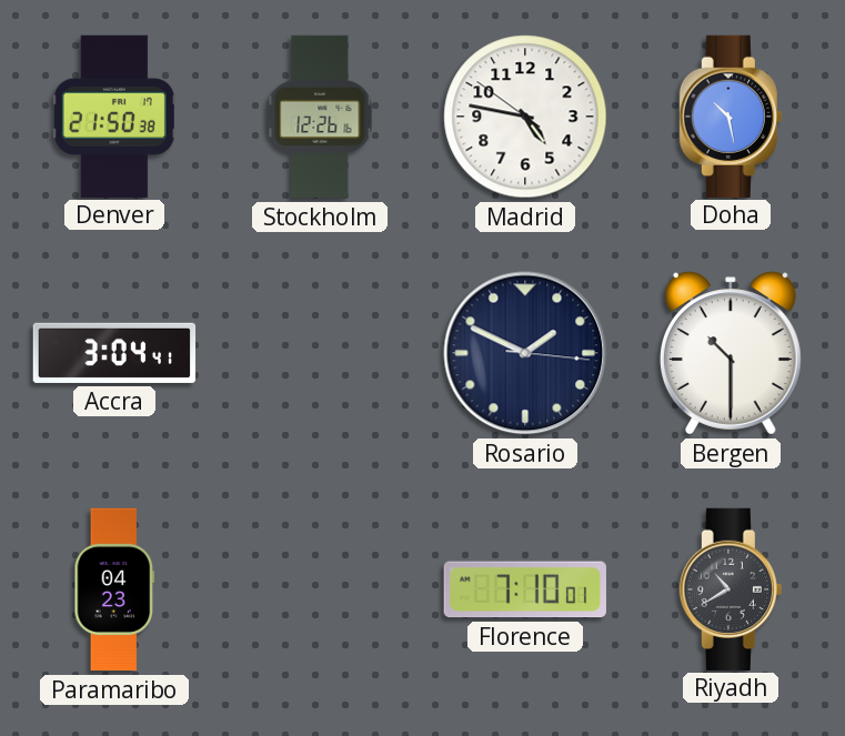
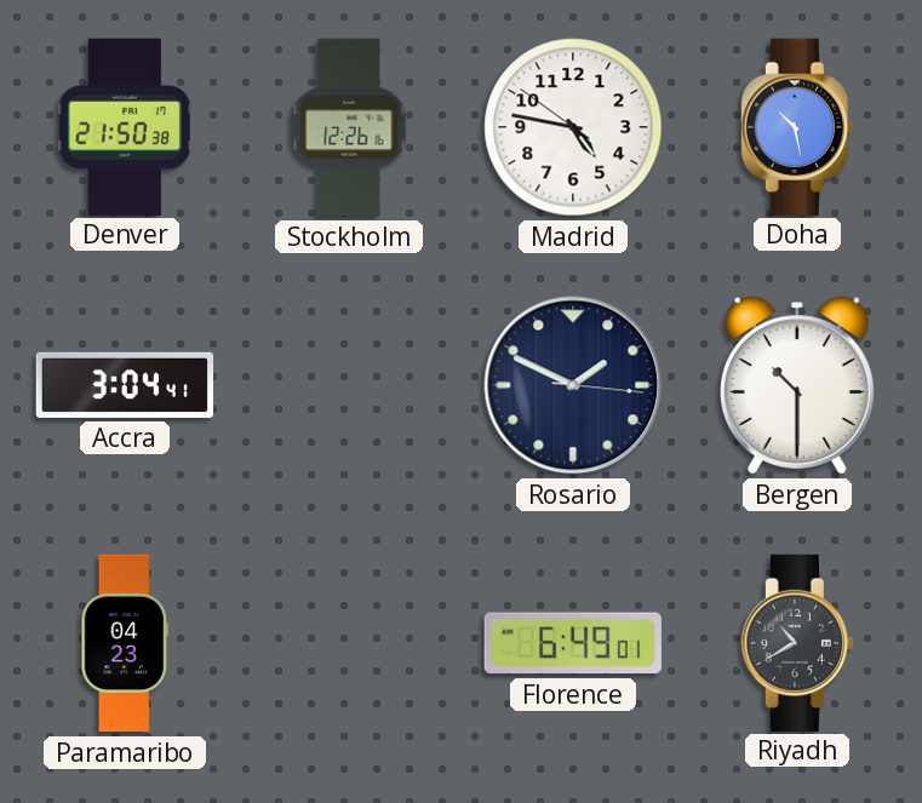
Florence: 7:10 -> 6:49
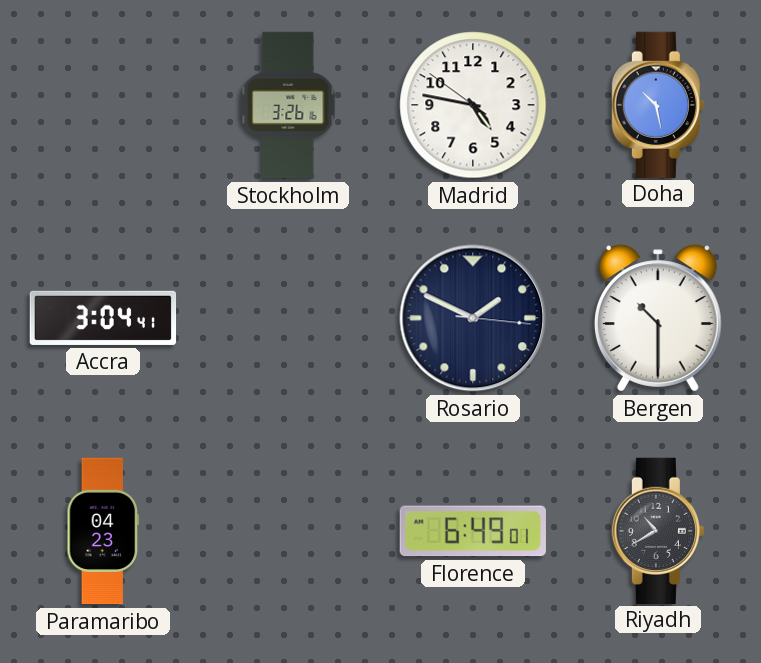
Denver: 21:50 -> none
Stockholm: 12:26 -> 3:26
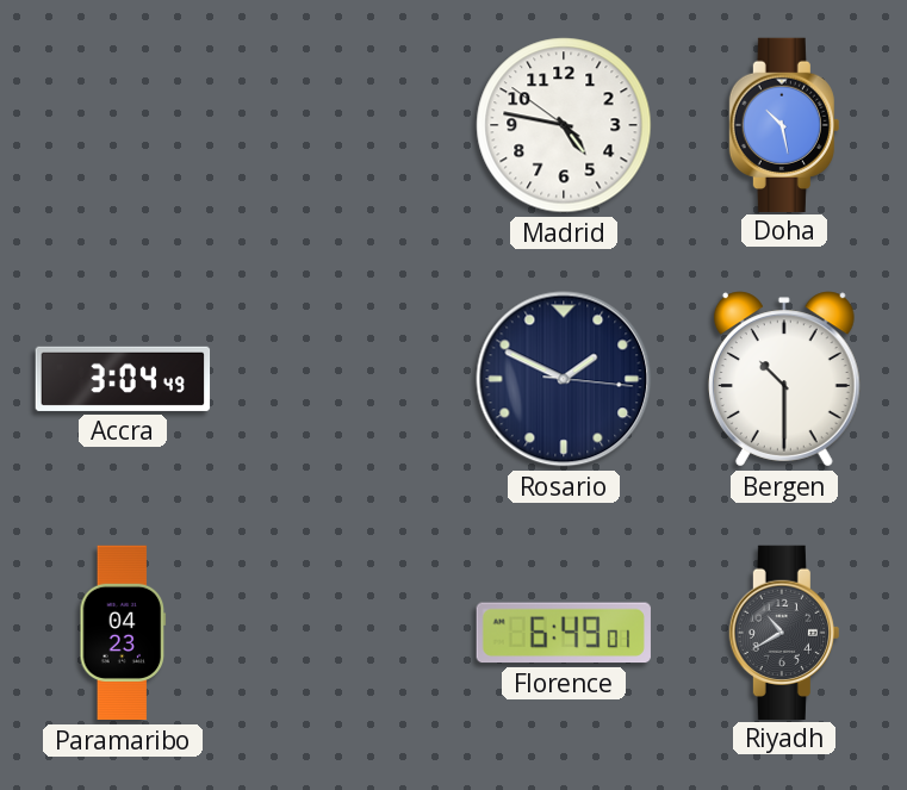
Stockholm: 3:26 -> none
Accra: 3:04:41 -> 3:04:49
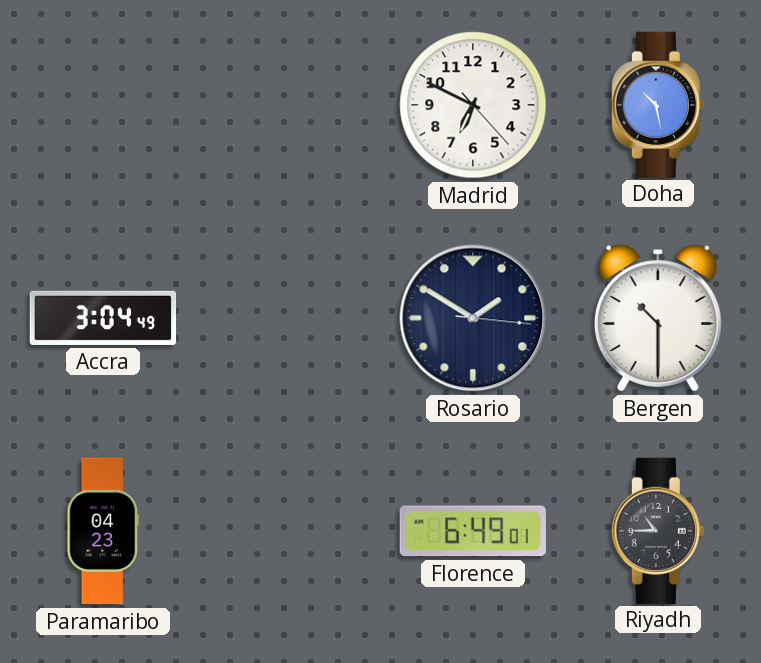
Madrid: 4:46 -> 6:49
Rosario: 1:49 -> 1:50
Riyadh: 10:40 -> 10:45
